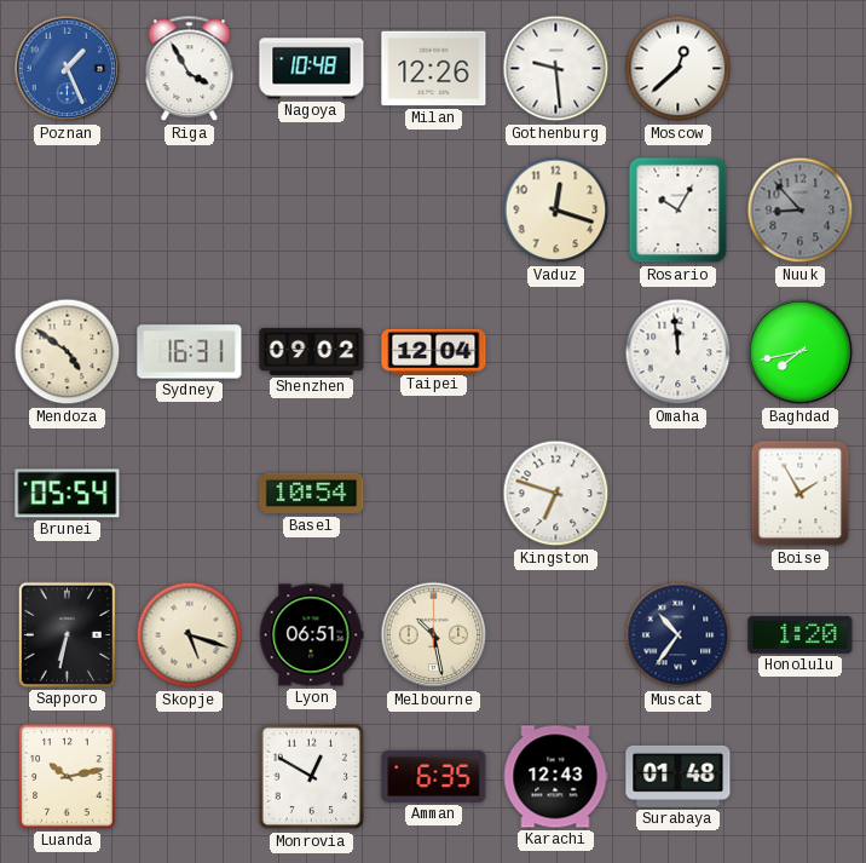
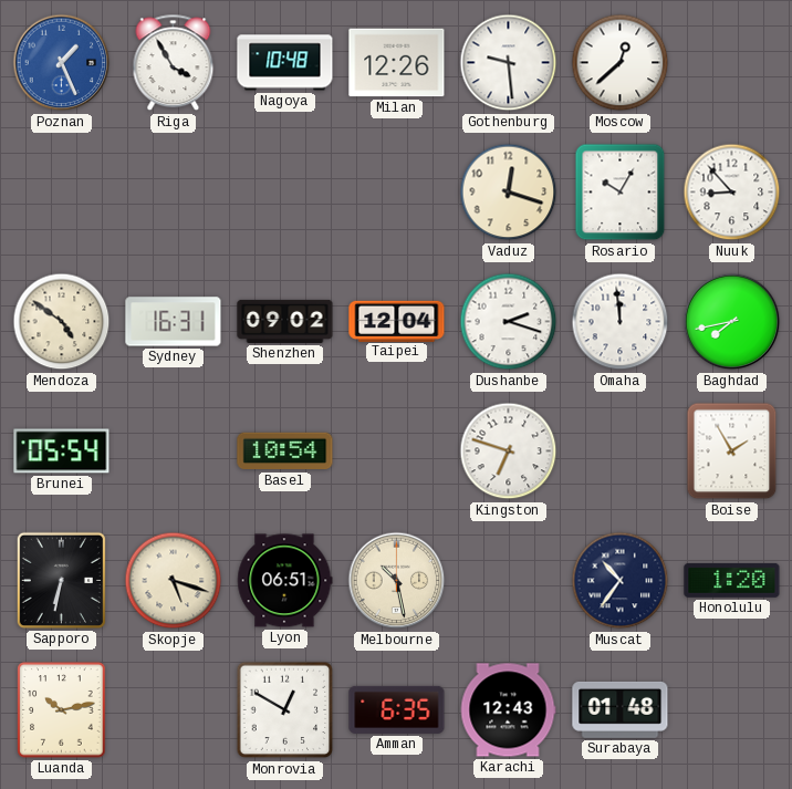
Nuuk dial: grey -> white
Dushanbe: none -> 2:18
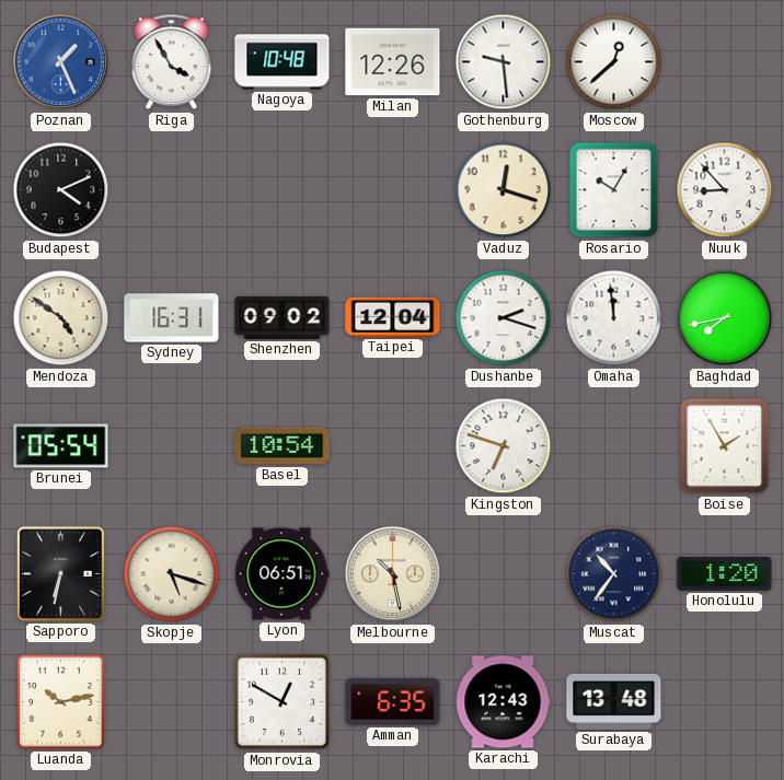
Budapest: none -> 4:11
Surabaya: 01:48 -> 13:48
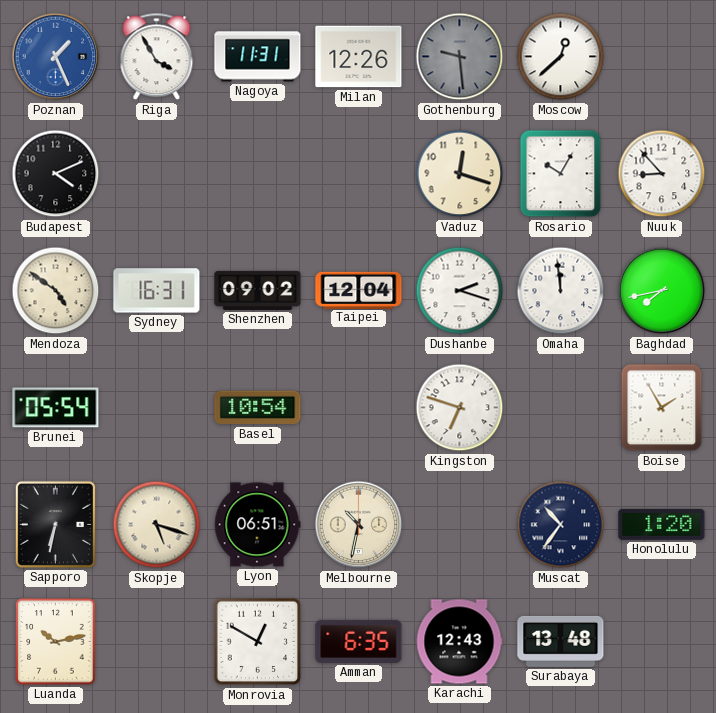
Nagoya: 10:48 -> 11:31
Gothenburg dial: white -> grey
Melbourne: 10:28 -> 10:32
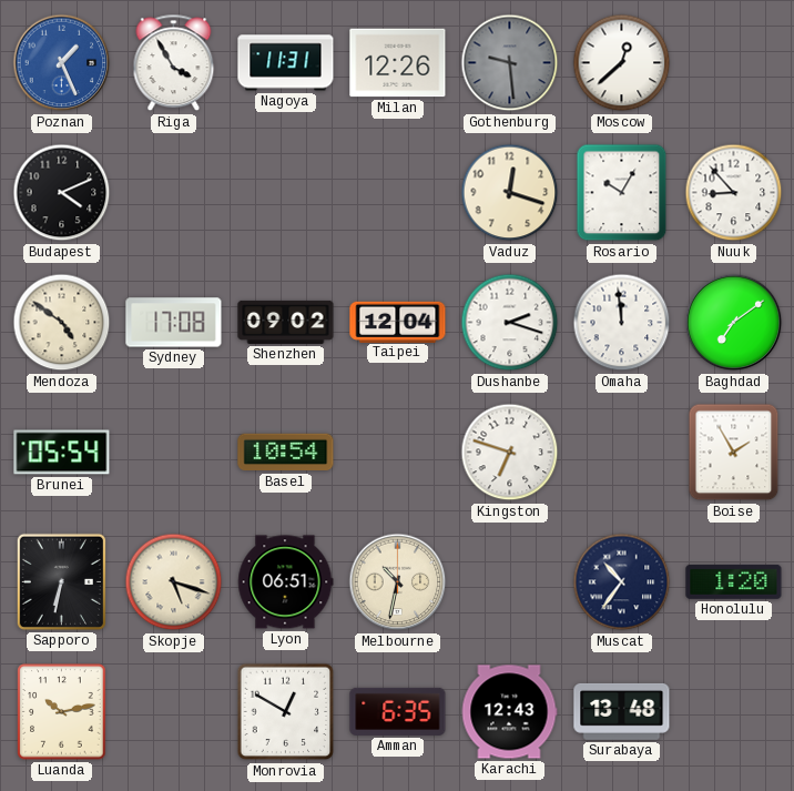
Sydney: 16:31 -> 17:08
Baghdad: 7:43 -> 7:09
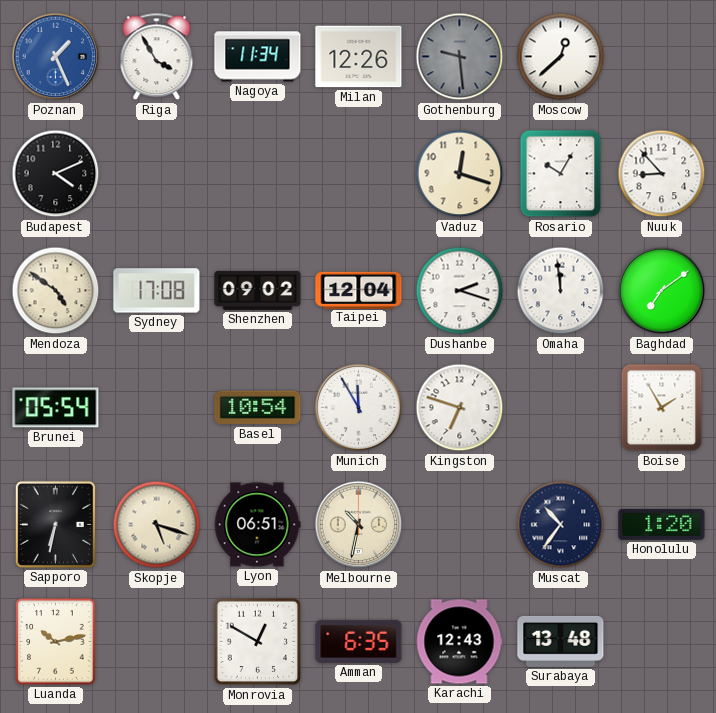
Nagoya: 11:31 -> 11:34
Munich: none -> 11:55
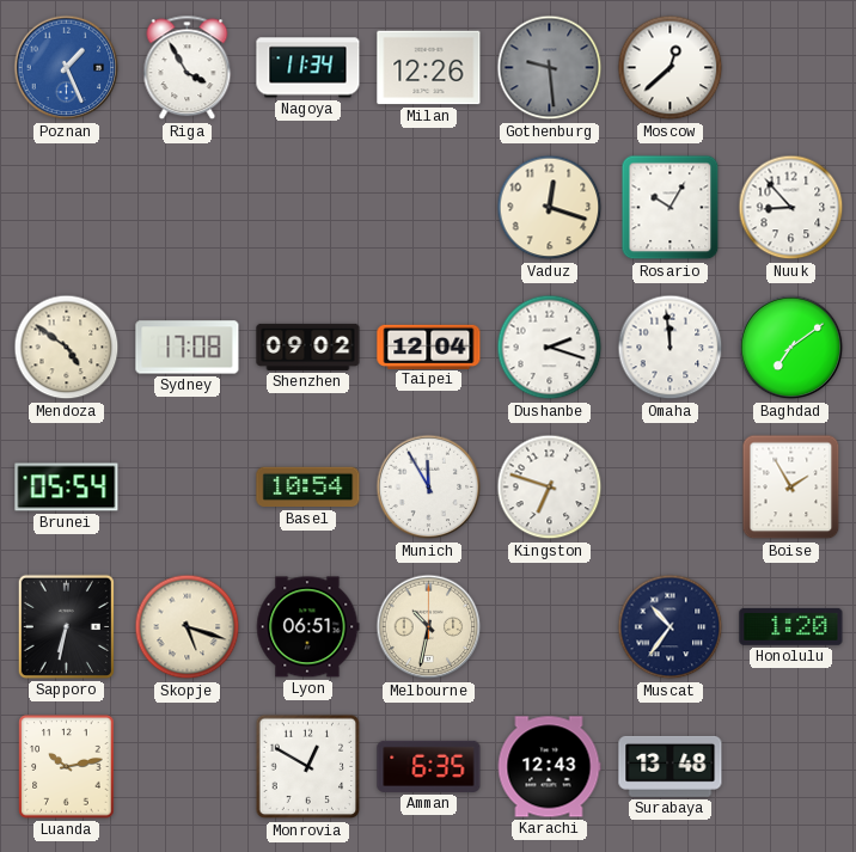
Budapest: 4:11 -> none
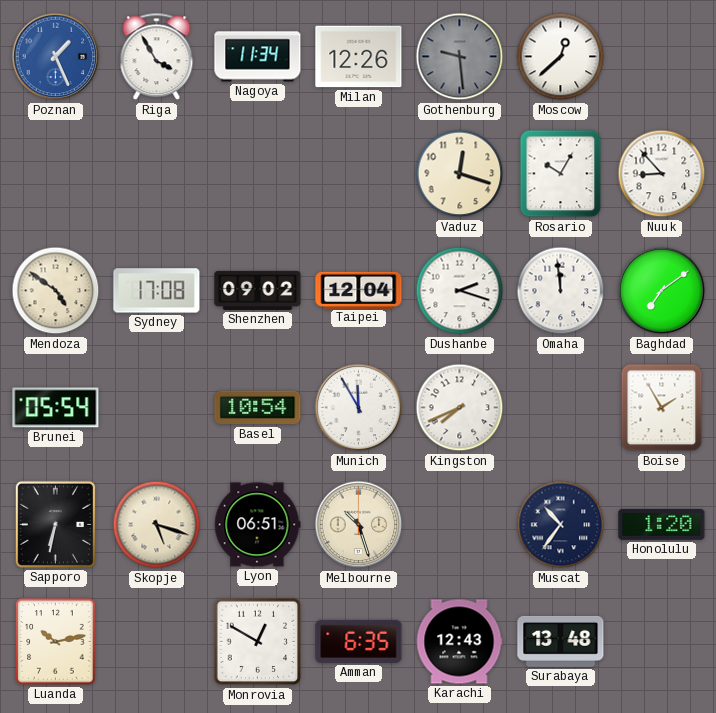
Kingston: 6:48 -> 7:41
Melbourne: 10:32 -> 10:27
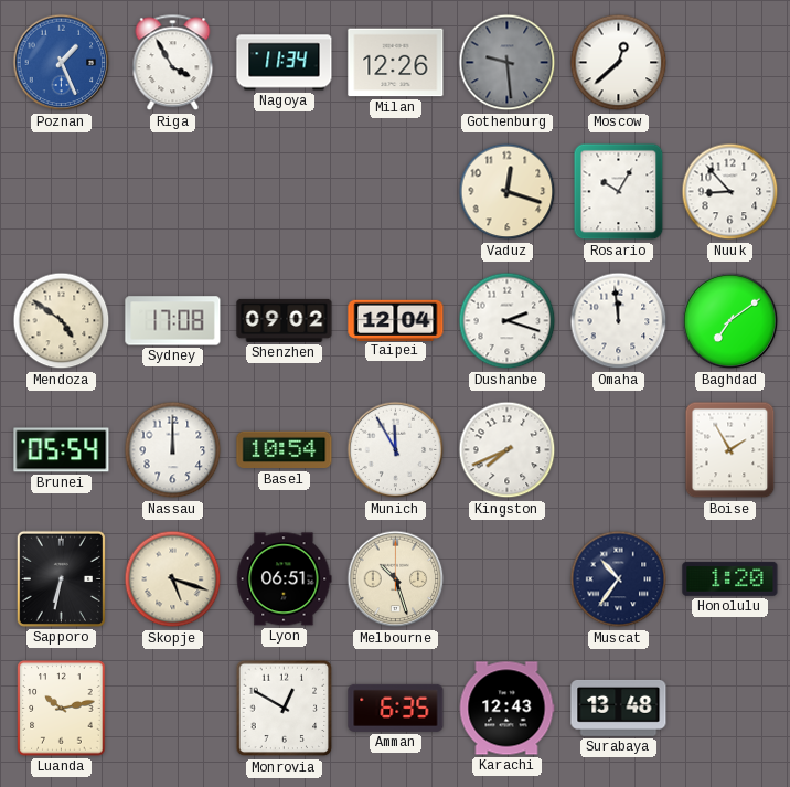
Nassau: none -> 12:00
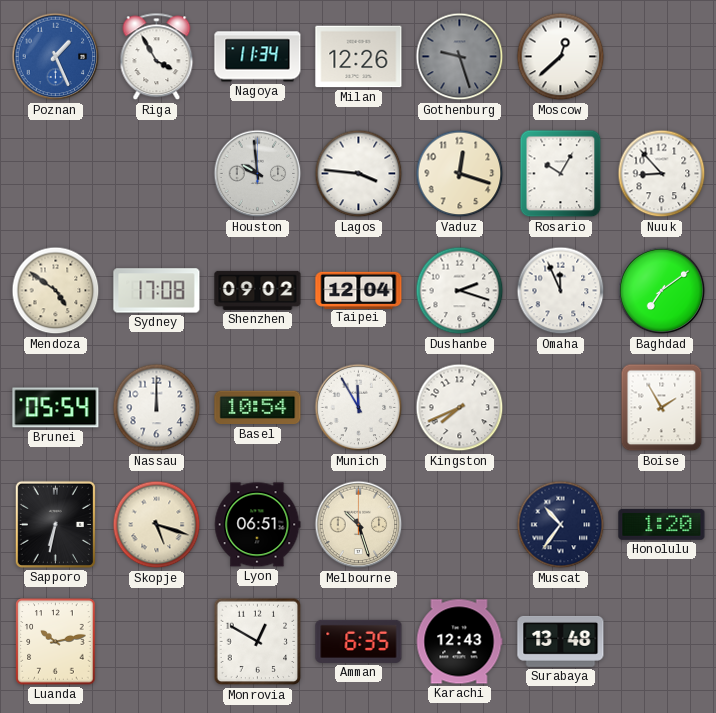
Gothenburg: 9:29 -> 9:27
Houston: none -> 9:59
Lagos: none -> 3:46
Omaha: 11:59 -> 11:56
